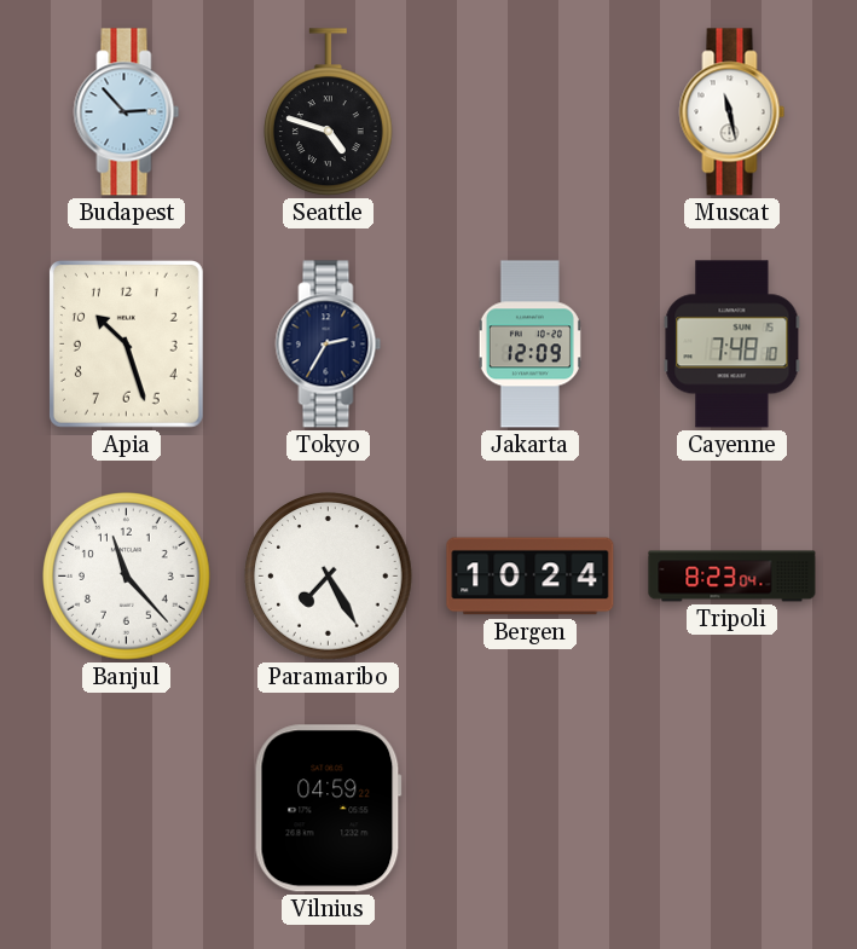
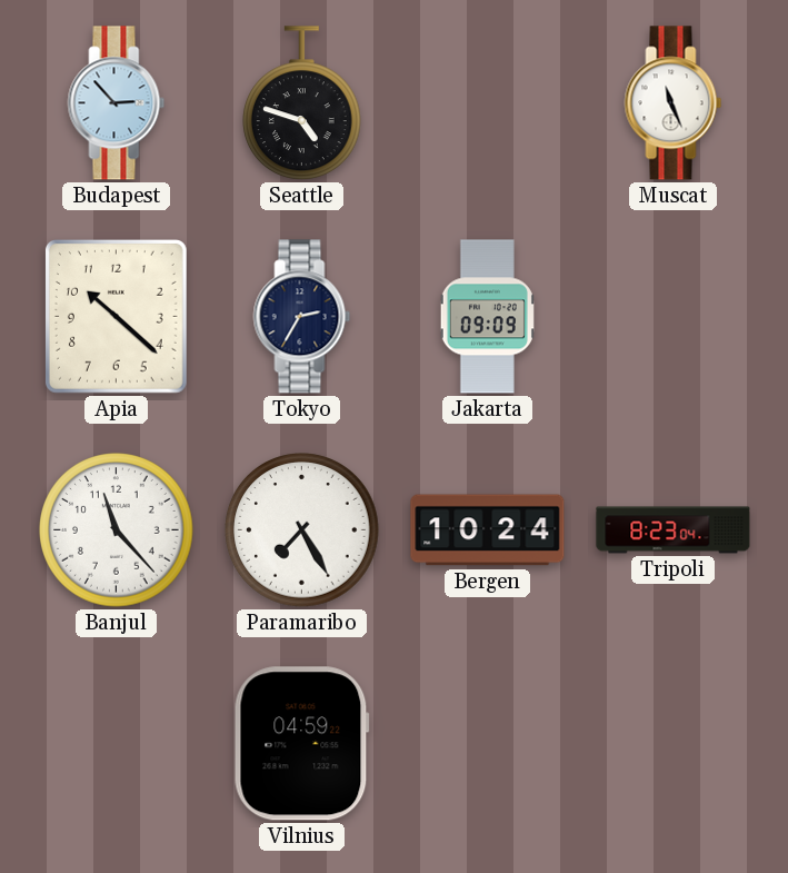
Muscat: 11:28 -> 11:26
Apia: 10:27 -> 10:22
Jakarta: 12:09 -> 09:09
Cayenne: 7:48 -> none
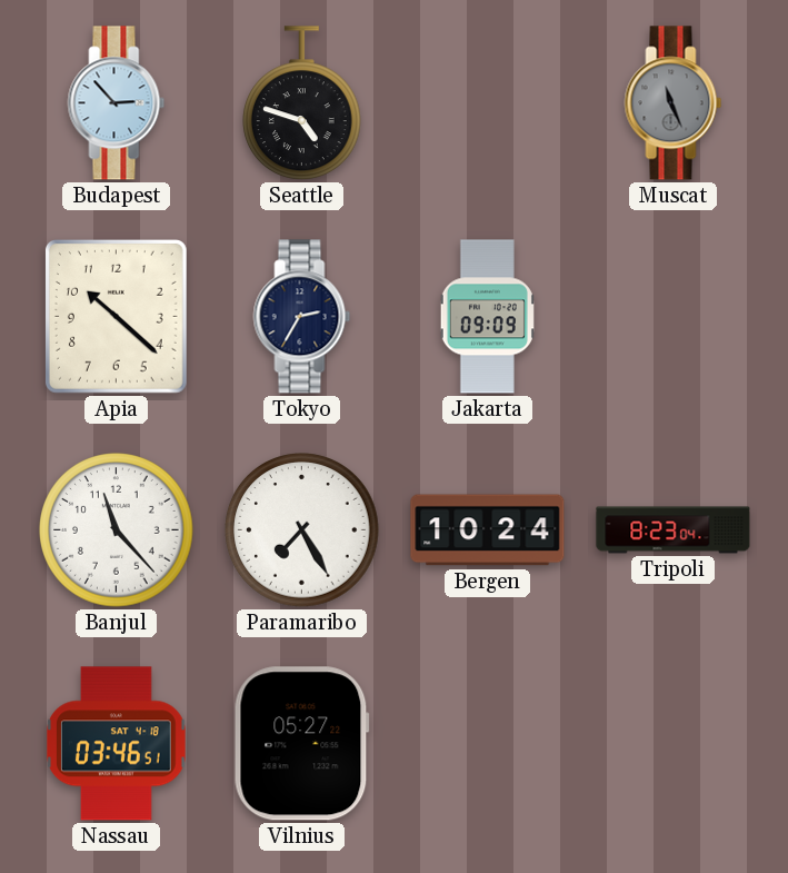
Muscat dial: white -> grey
Nassau: none -> 03:46
Vilnius: 04:59 -> 05:27
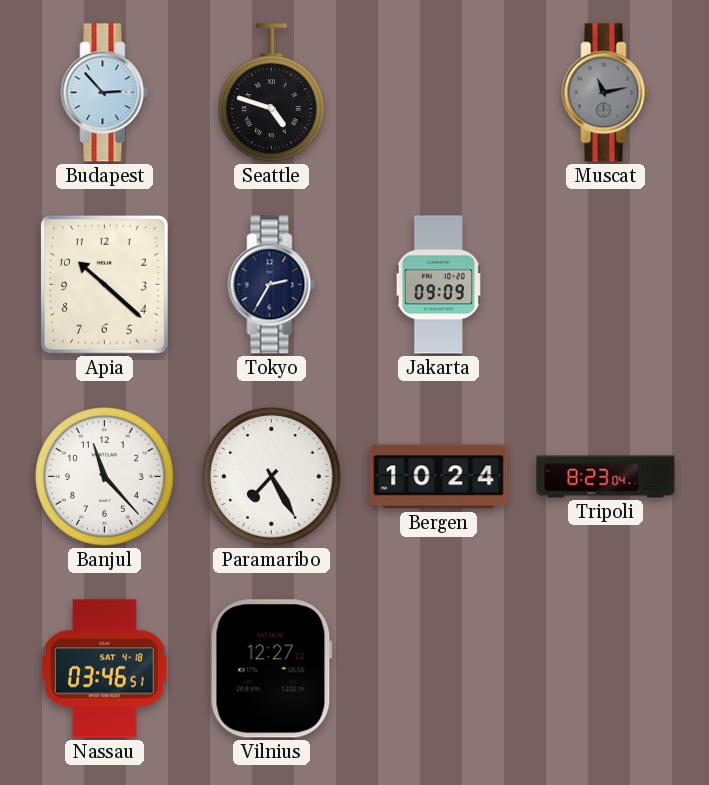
Muscat: 11:26 -> 11:13
Vilnius: 05:27 -> 12:27
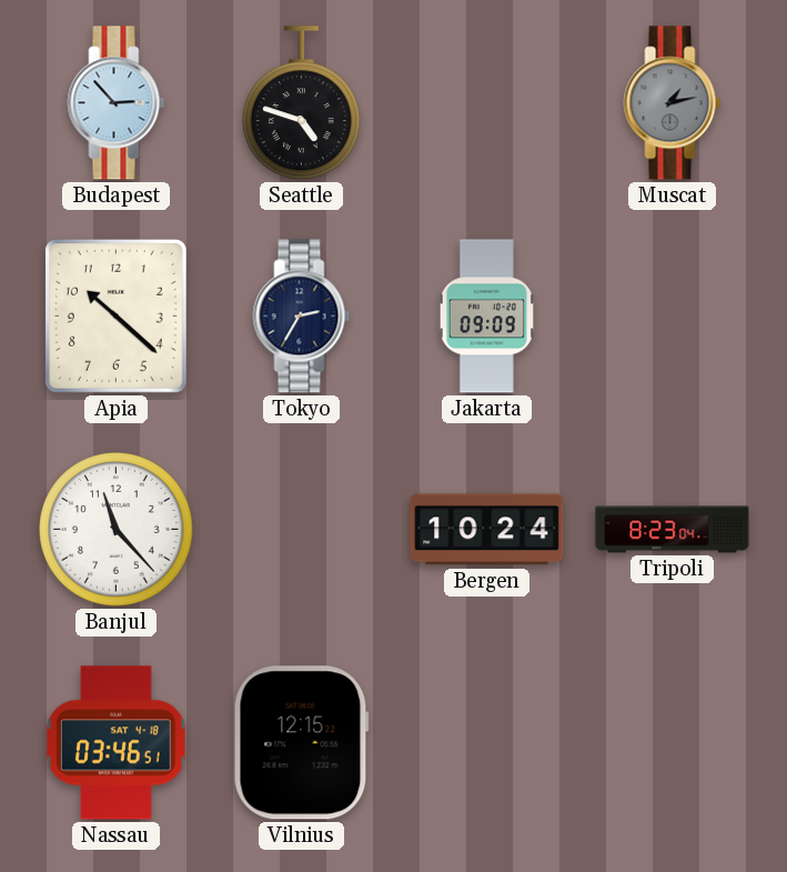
Muscat: 11:13 -> 1:13
Paramaribo: 7:25 -> none
Vilnius: 12:27 -> 12:15
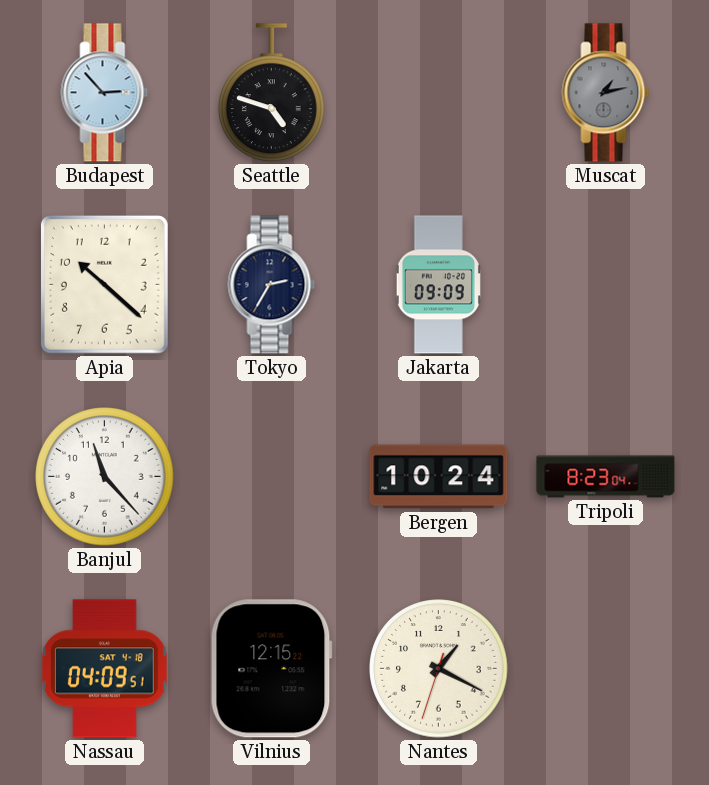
Nassau: 03:46 -> 04:09
Nantes: none -> 1:19
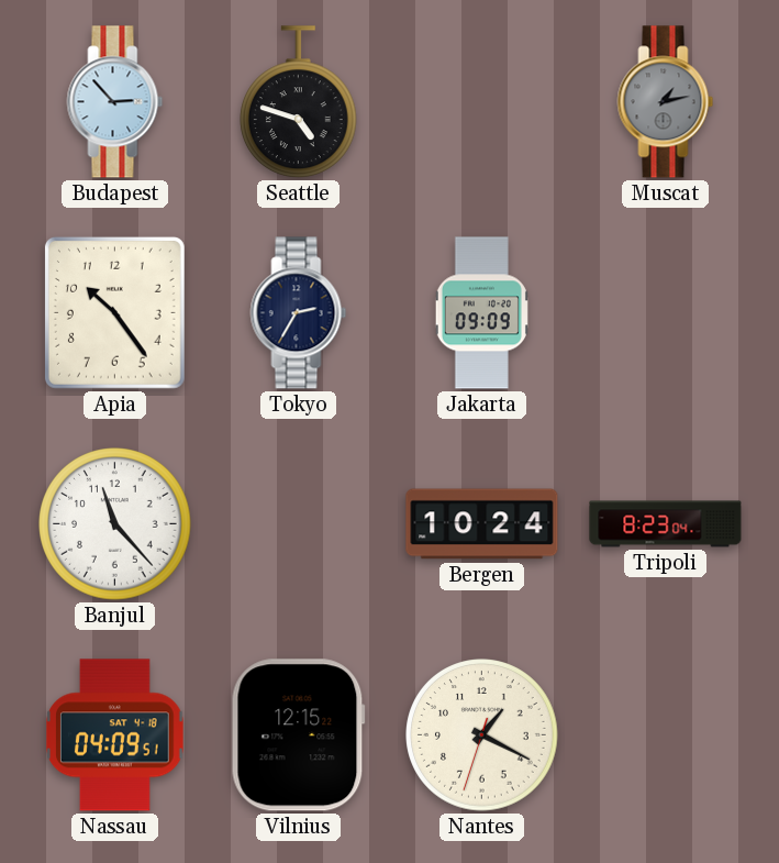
Apia: 10:22 -> 10:24
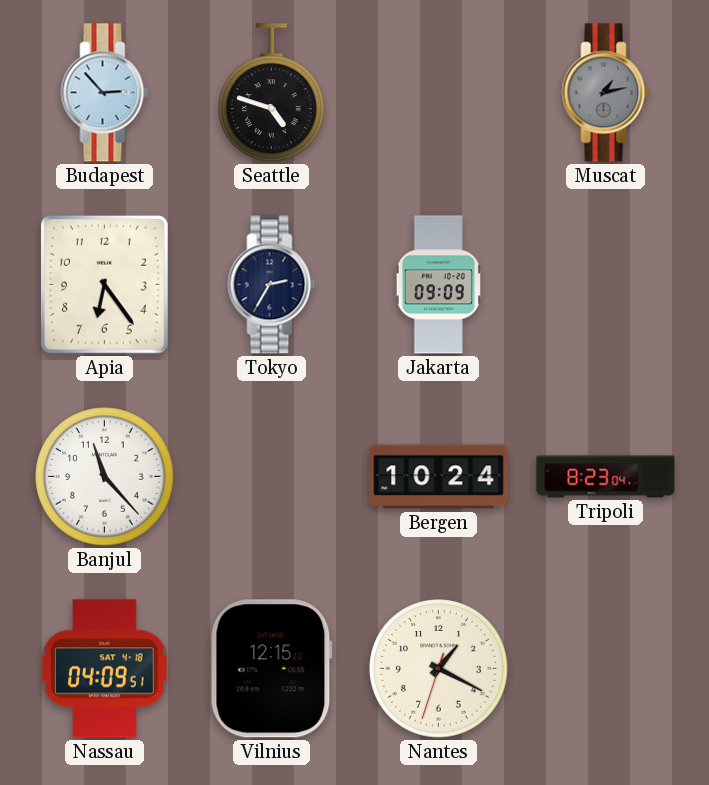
Apia: 10:24 -> 6:24
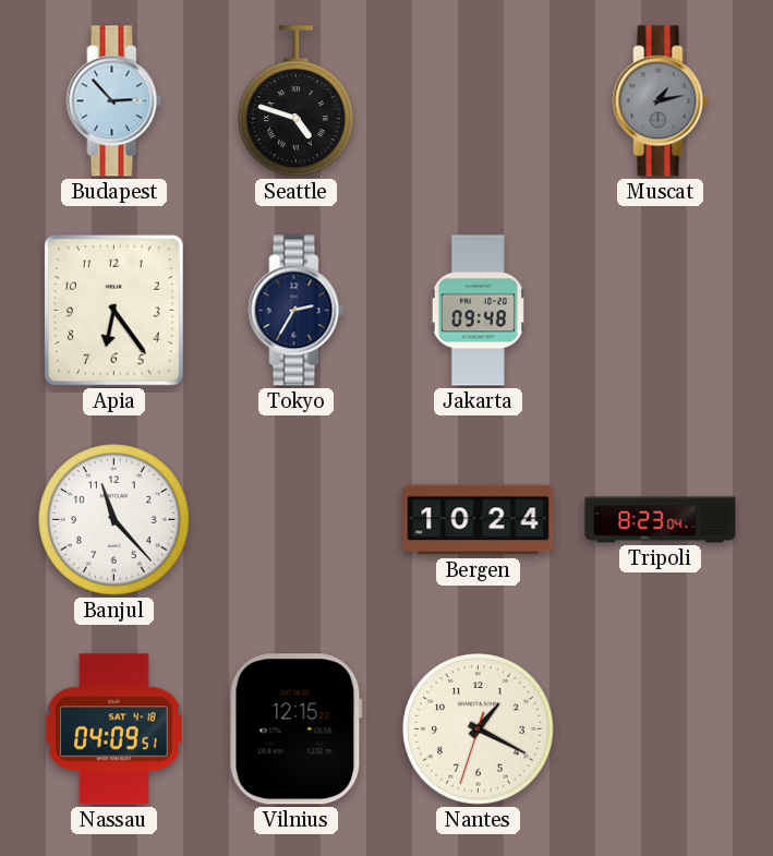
Jakarta: 09:09 -> 09:48
